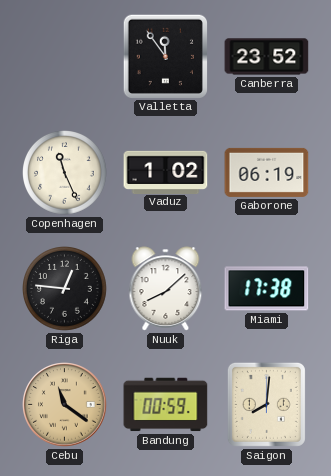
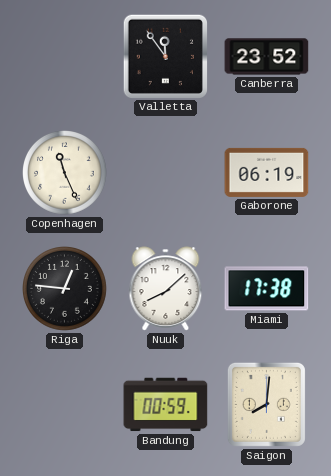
Vaduz: 1:02 -> none
Cebu: 11:21 -> none
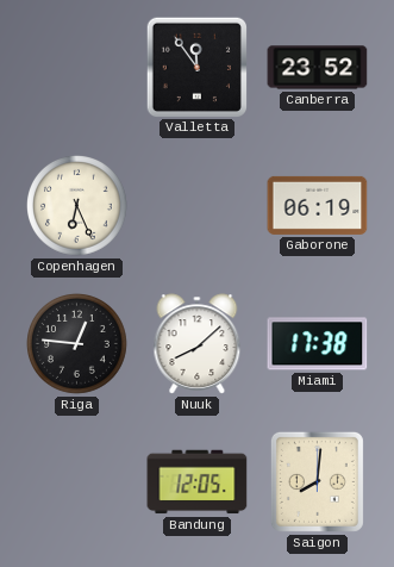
Copenhagen: 11:26 -> 6:26
Bandung: 00:59 -> 12:05
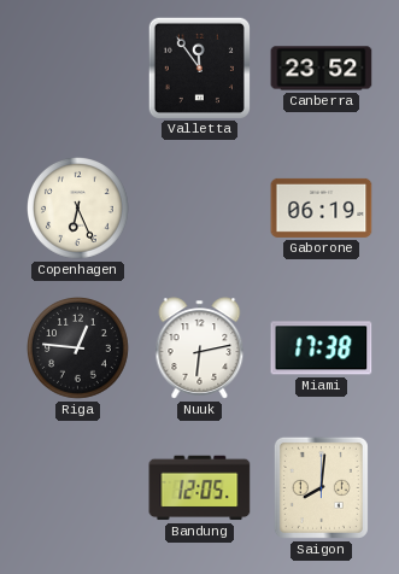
Nuuk: 8:08 -> 6:13
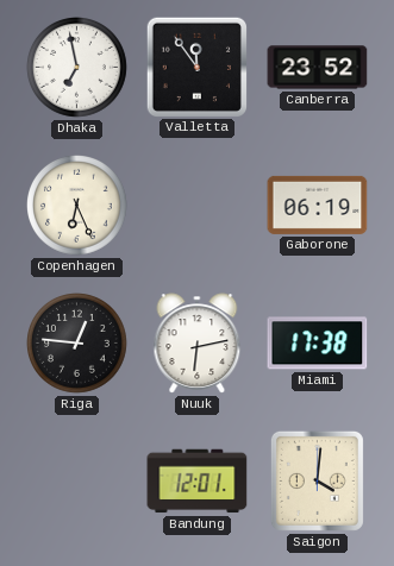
Dhaka: none -> 6:58
Bandung: 12:05 -> 12:01
Saigon: 8:01 -> 4:01
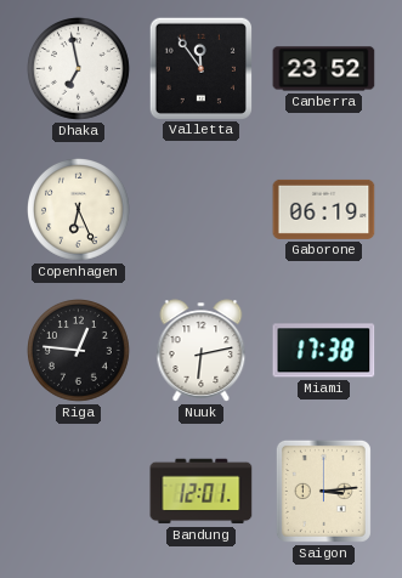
Saigon: 4:01 -> 3:14
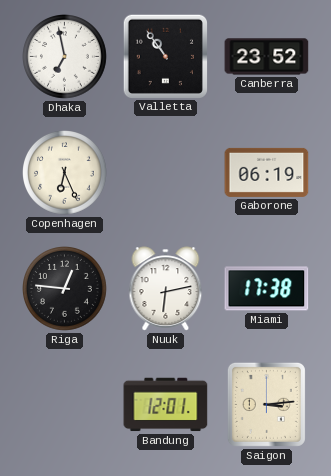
Valletta: 11:54 -> 10:54
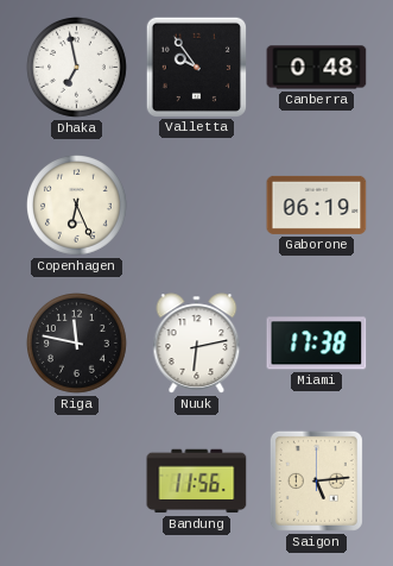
Valletta: 10:54 -> 9:54
Canberra: 23:52 -> 0:48
Riga: 12:46 -> 11:47
Bandung: 12:01 -> 11:56
Saigon: 3:14 -> 5:14
